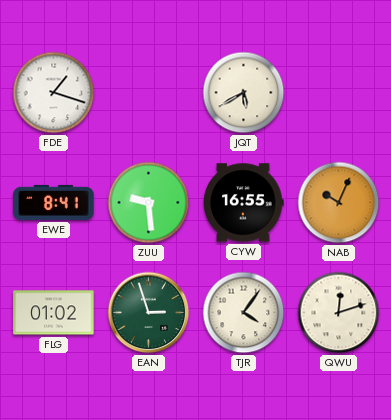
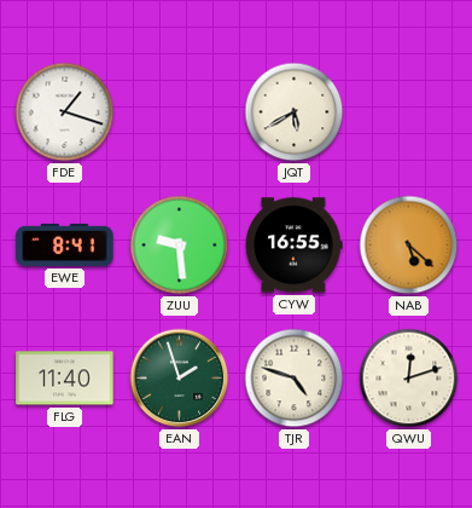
NAB: 10:04 -> 5:22
FLG: 01:02 -> 11:40
EAN: 2:57 -> 1:57
TJR: 4:06 -> 4:48
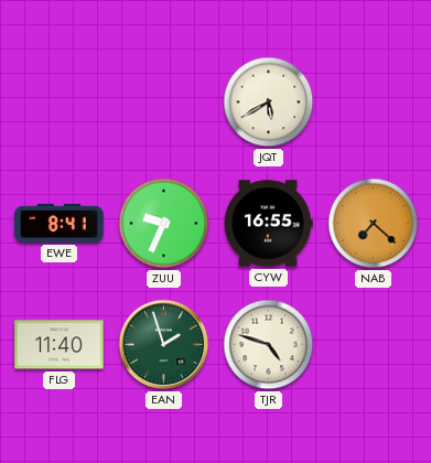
FDE: 1:18 -> none
ZUU: 9:29 -> 9:34
NAB: 5:22 -> 7:22
QWU: 12:12 -> none
